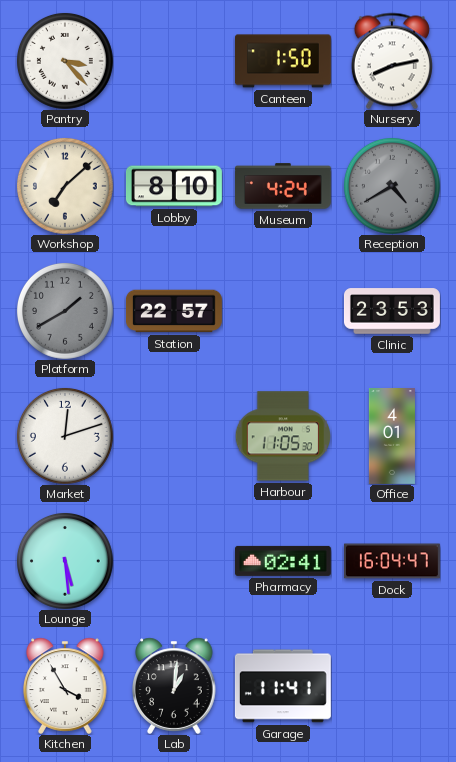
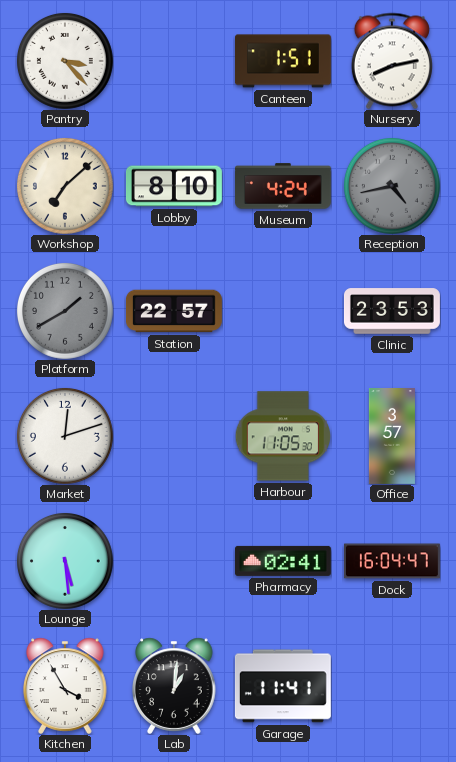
Canteen: 1:50 -> 1:51
Reception: 4:40 -> 4:43
Office: 4:01 -> 3:57
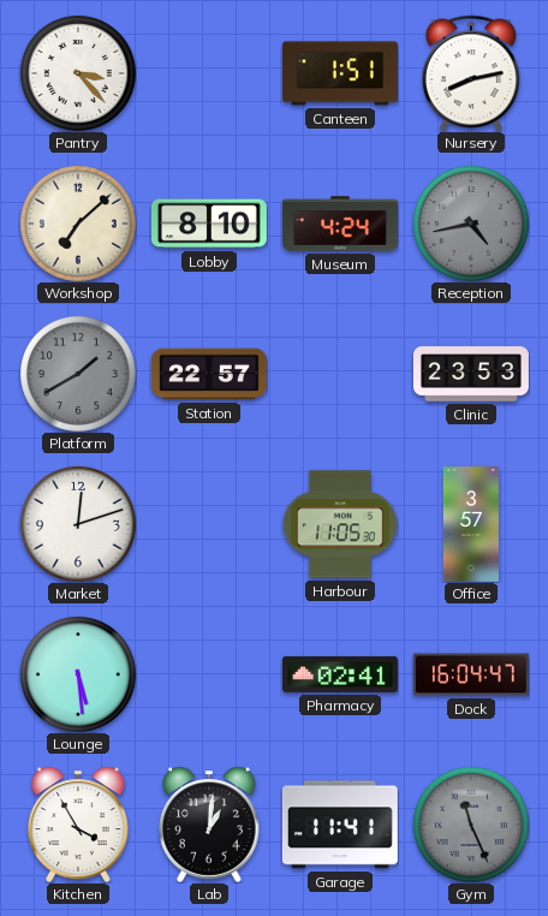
Gym: none -> 11:26
